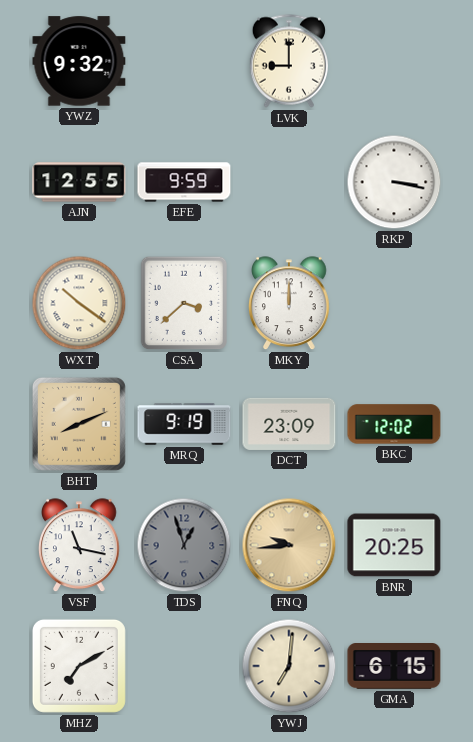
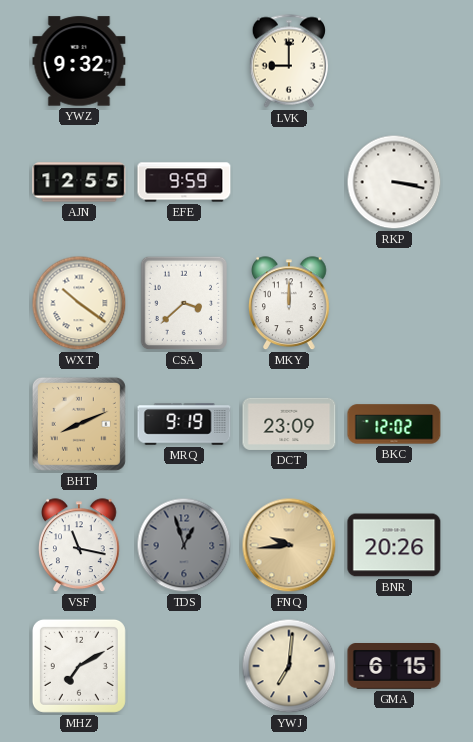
BNR: 20:25 -> 20:26
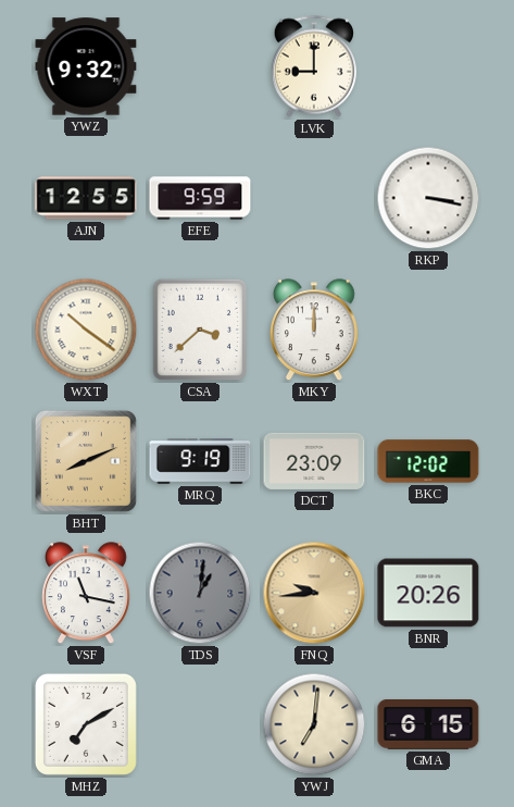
TDS: 12:57 -> 1:01
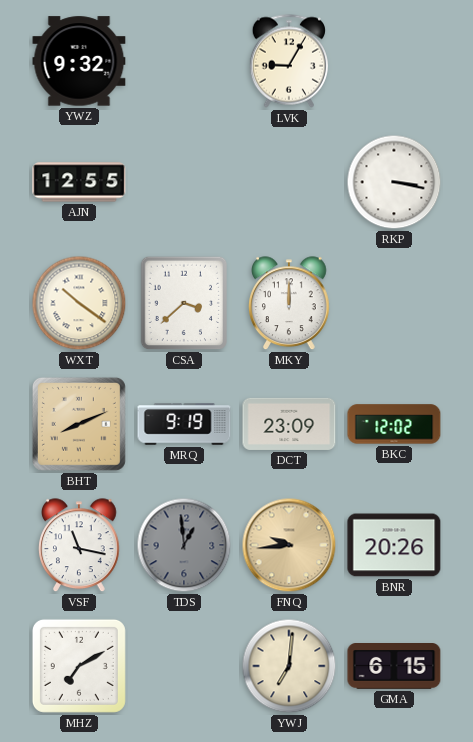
LVK: 9:00 -> 9:05
EFE: 9:59 -> none
TDS: 1:01 -> 12:59
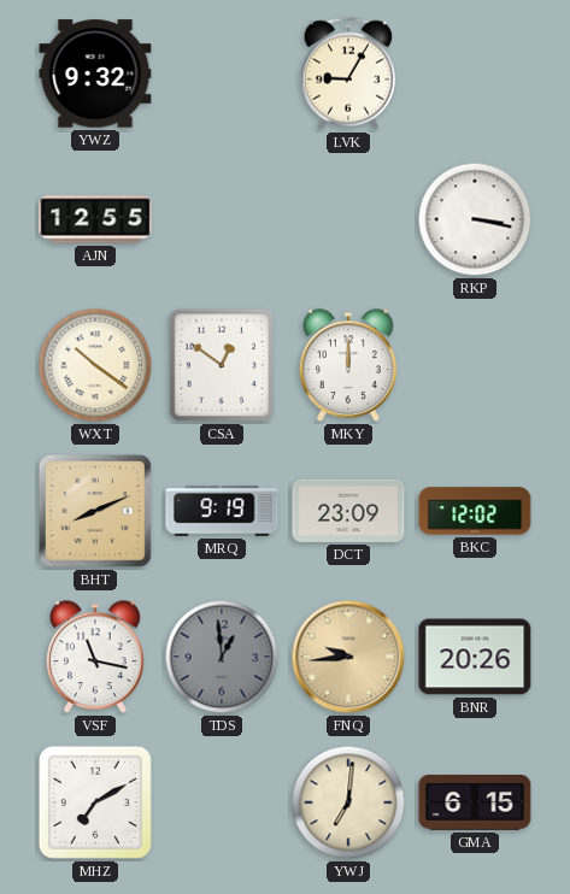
CSA: 3:38 -> 12:51
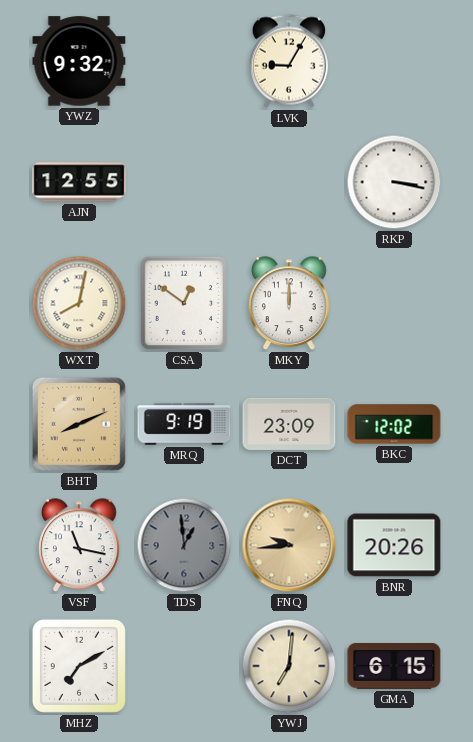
WXT: 10:21 -> 8:02
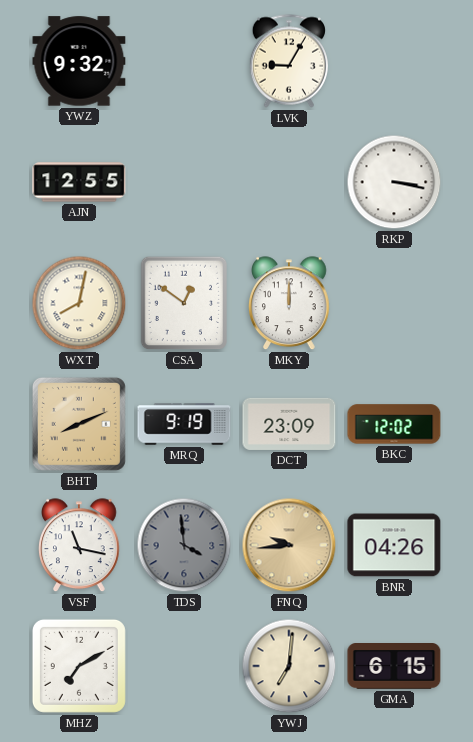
TDS: 12:59 -> 3:59
BNR: 20:26 -> 04:26
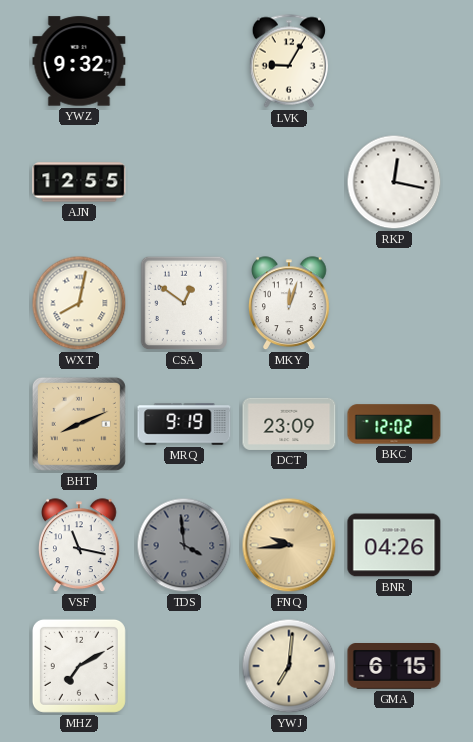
RKP: 3:17 -> 12:17
MKY: 12:00 -> 12:03
